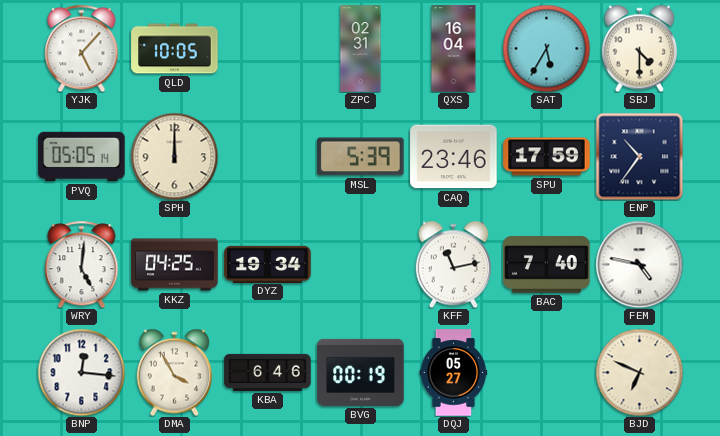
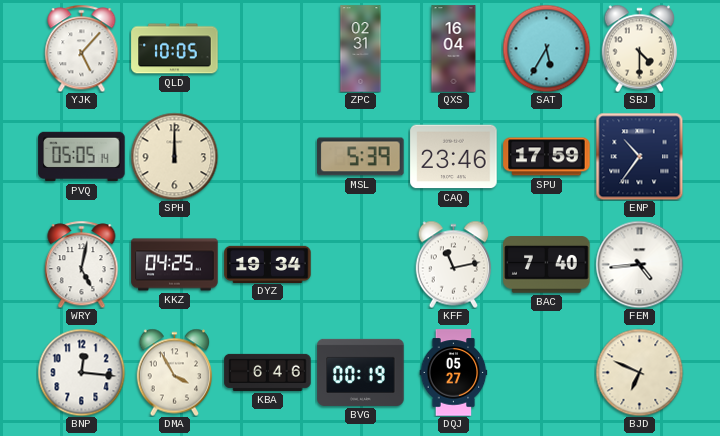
WRY: 5:01 -> 5:02
FEM: 4:47 -> 4:44
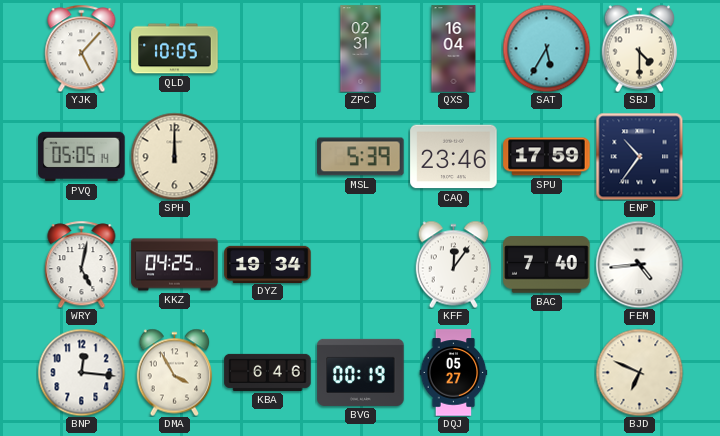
KFF: 11:13 -> 12:06
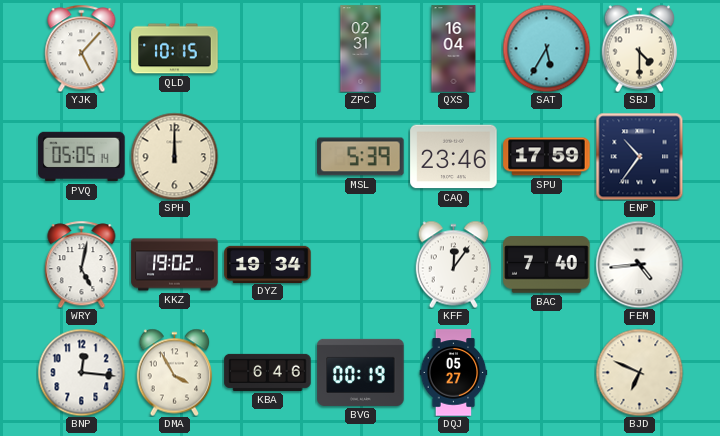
QLD: 10:05 -> 10:15
KKZ: 04:25 -> 19:02
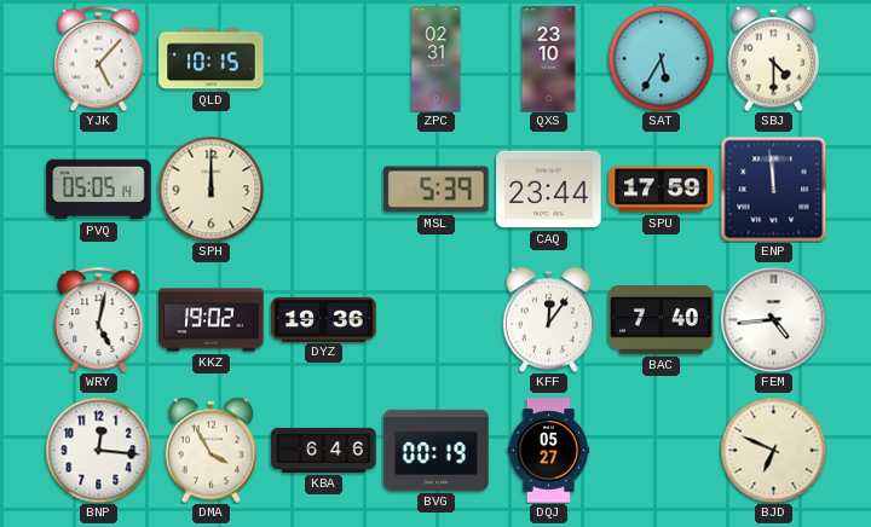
QXS: 16:04 -> 23:10
CAQ: 23:46 -> 23:44
ENP: 10:36 -> 11:59
DYZ: 19:34 -> 19:36
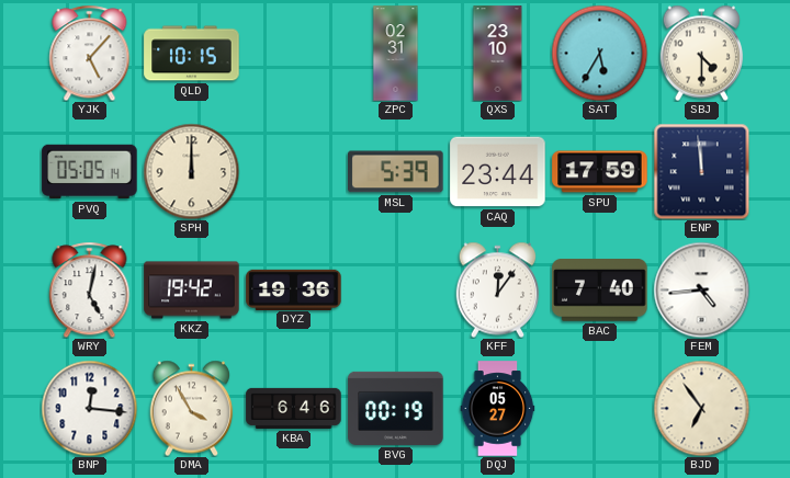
KKZ: 19:02 -> 19:42
BJD: 6:49 -> 6:54
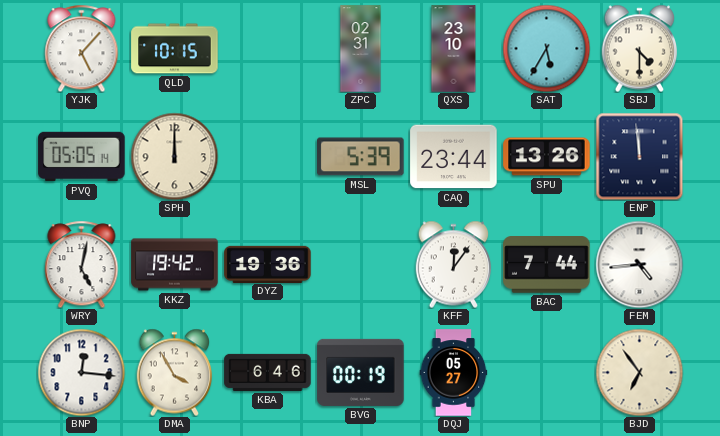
SPU: 17:59 -> 13:26
BAC: 7:40 -> 7:44
